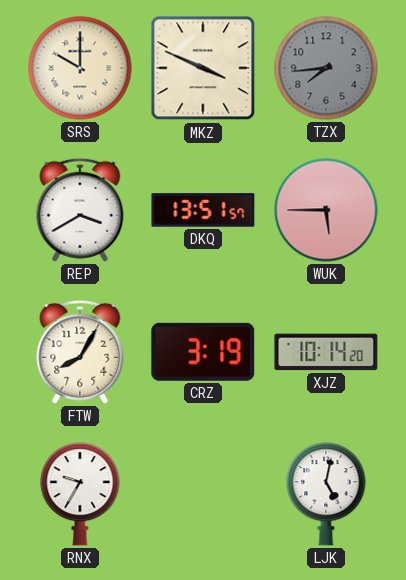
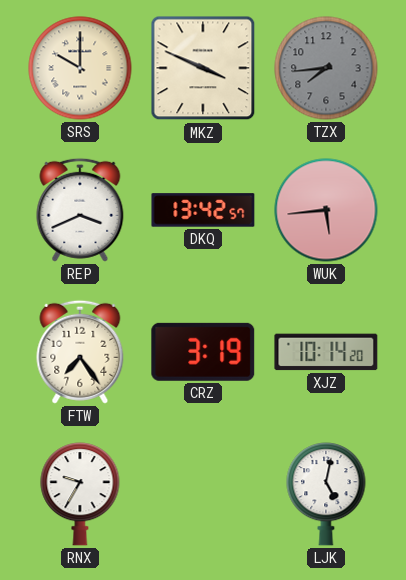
REP: 3:40 -> 3:41
DKQ: 13:51 -> 13:42
WUK: 5:45 -> 5:44
FTW: 8:05 -> 7:24
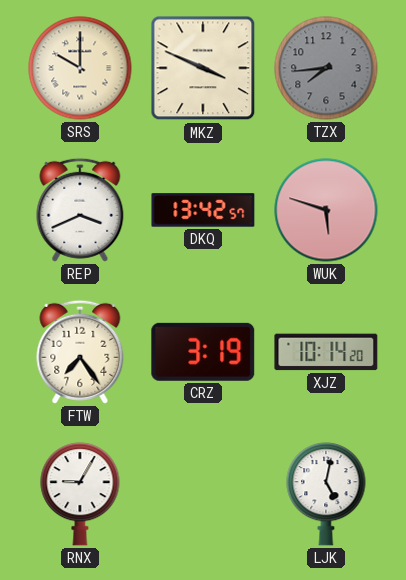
WUK: 5:44 -> 5:48
RNX: 9:35 -> 9:05
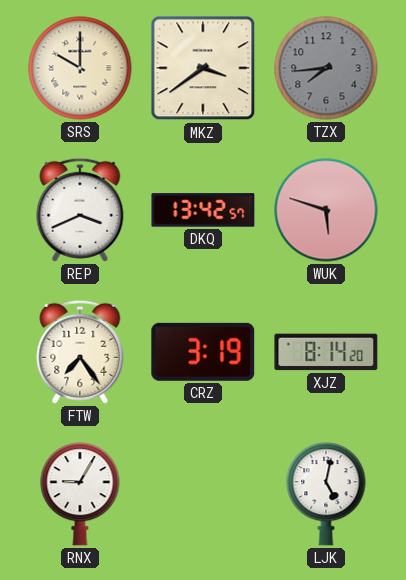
MKZ: 3:49 -> 3:39
XJZ: 10:14 -> 8:14
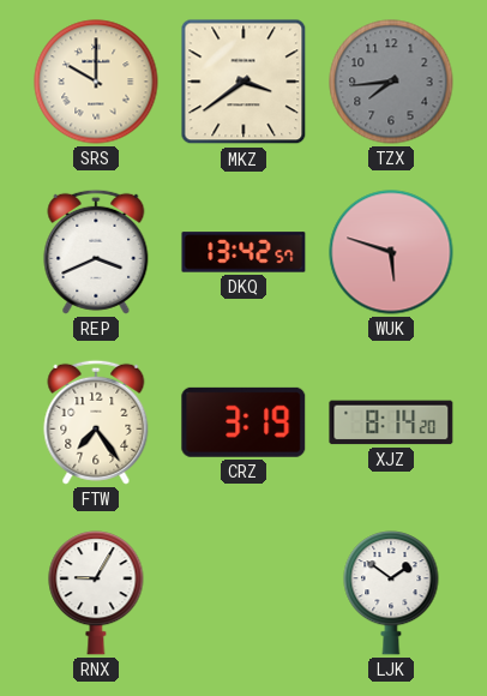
LJK: 5:02 -> 1:51
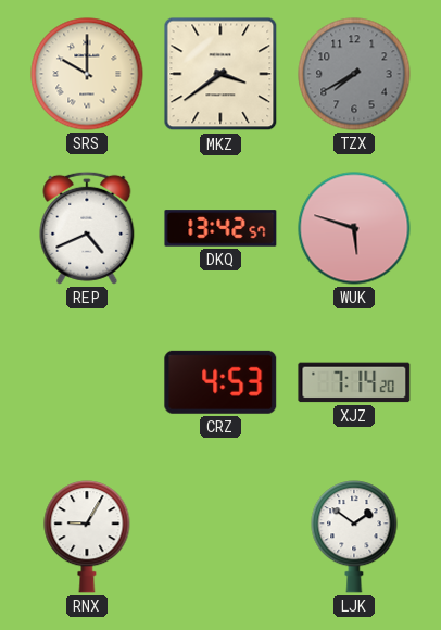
TZX: 7:44 -> 7:40
REP: 3:41 -> 4:41
FTW: 7:24 -> none
CRZ: 3:19 -> 4:53
XJZ: 8:14 -> 7:14
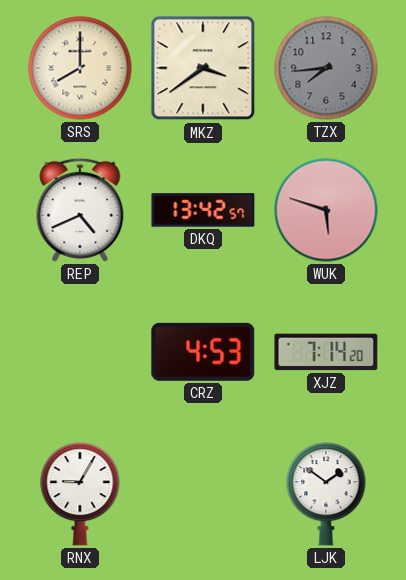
SRS: 10:00 -> 8:00
TZX: 7:40 -> 7:44
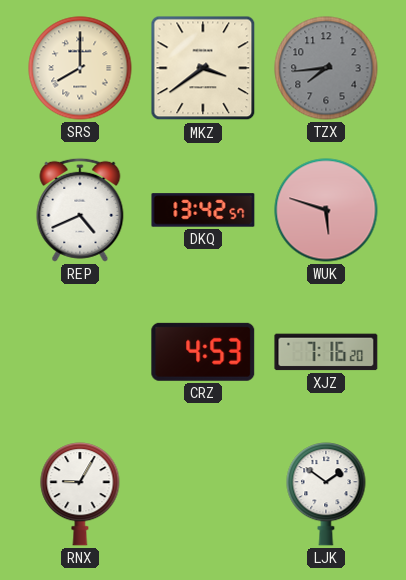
XJZ: 7:14 -> 7:16
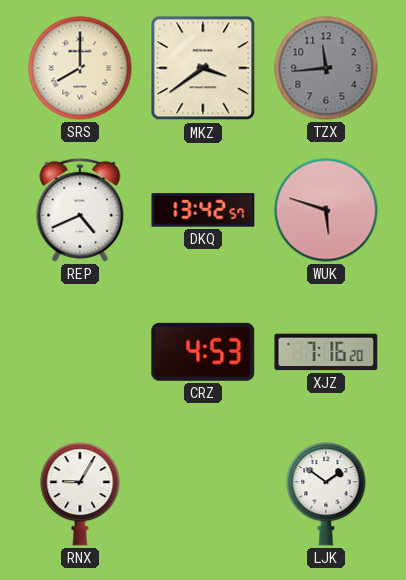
TZX: 7:44 -> 11:44
